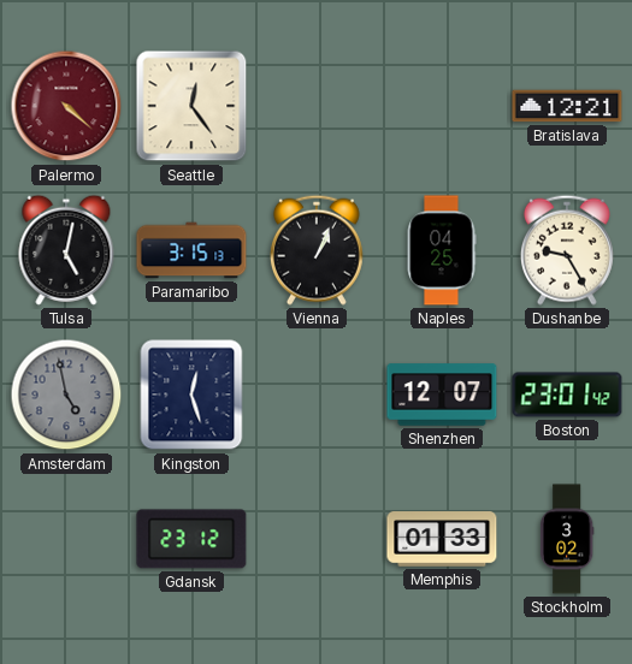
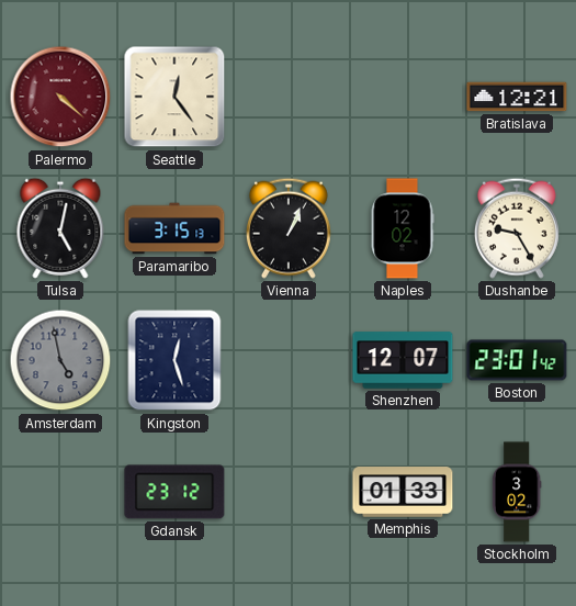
Naples: 04:25 -> 12:02
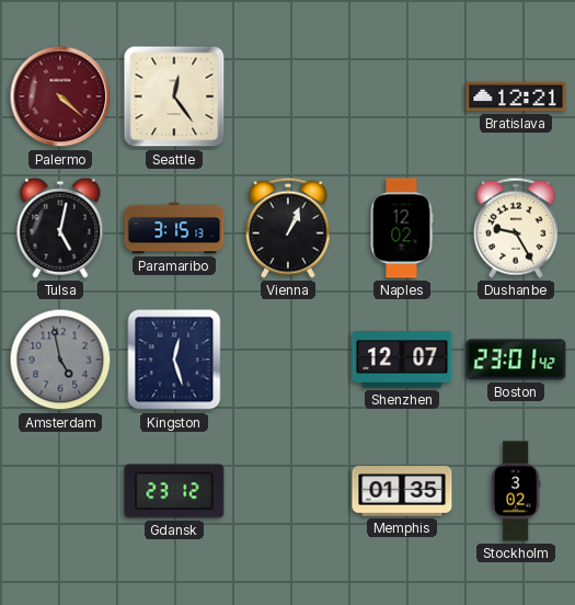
Memphis: 01:33 -> 01:35
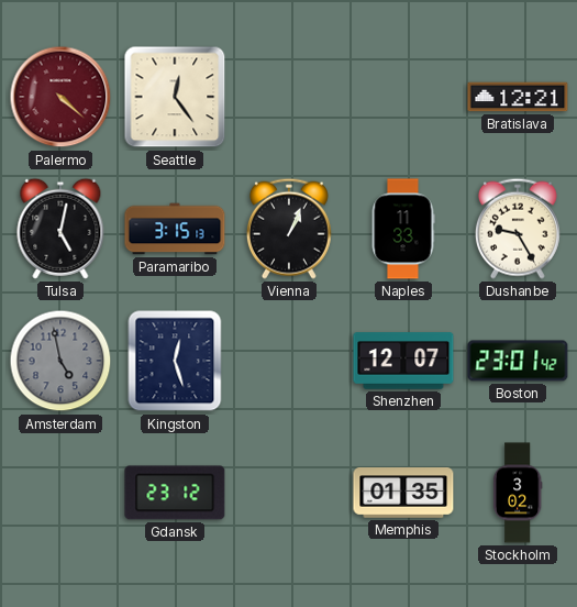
Naples: 12:02 -> 11:33
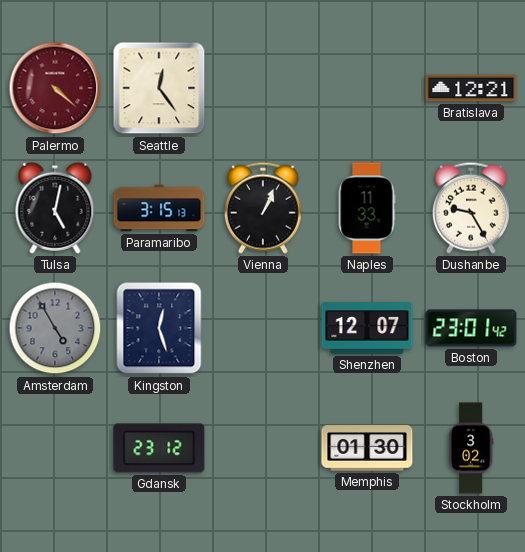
Amsterdam: 4:58 -> 4:55
Memphis: 01:35 -> 01:30
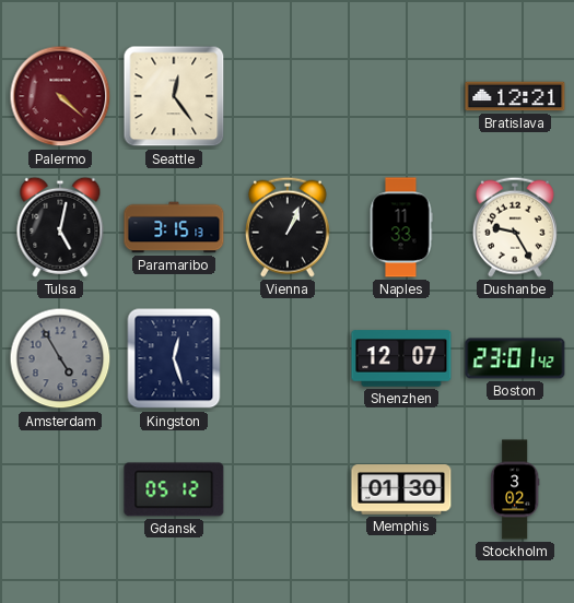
Gdansk: 23:12 -> 05:12
